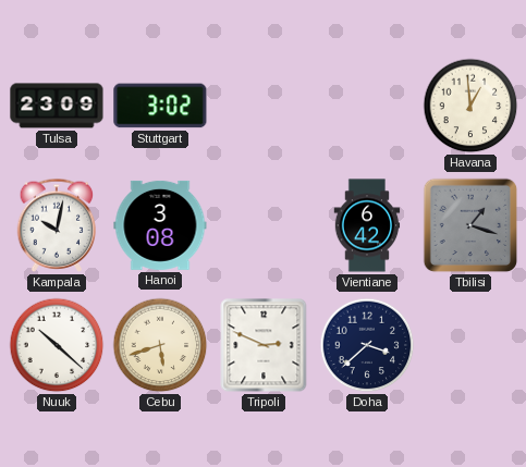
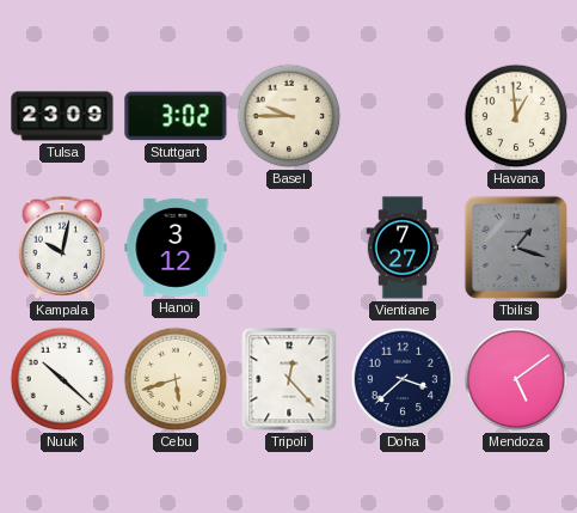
Basel: none -> 9:45
Hanoi: 3:08 -> 3:12
Vientiane: 6:42 -> 7:27
Tripoli: 2:49 -> 12:23
Mendoza: none -> 5:09
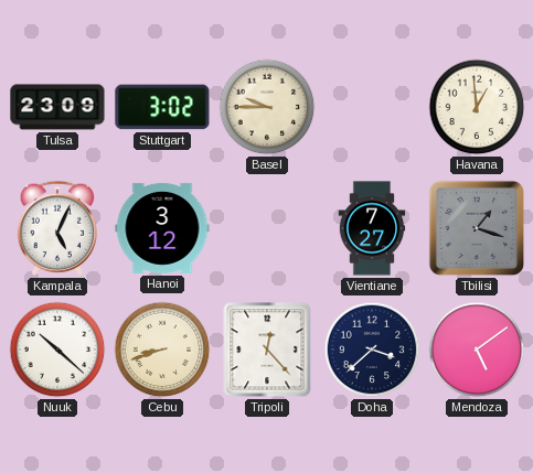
Kampala: 10:02 -> 5:04
Cebu: 5:42 -> 8:42
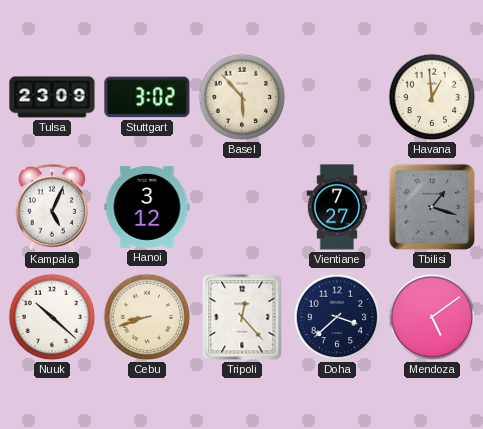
Basel: 9:45 -> 5:53
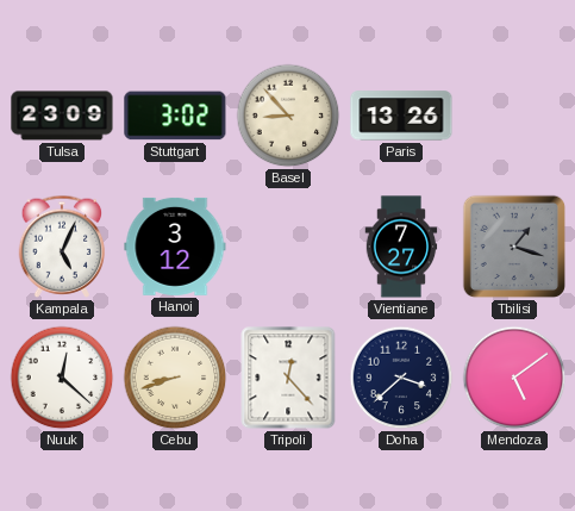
Basel: 5:53 -> 8:53
Paris: none -> 13:26
Havana: 12:59 -> none
Nuuk: 10:22 -> 12:22
